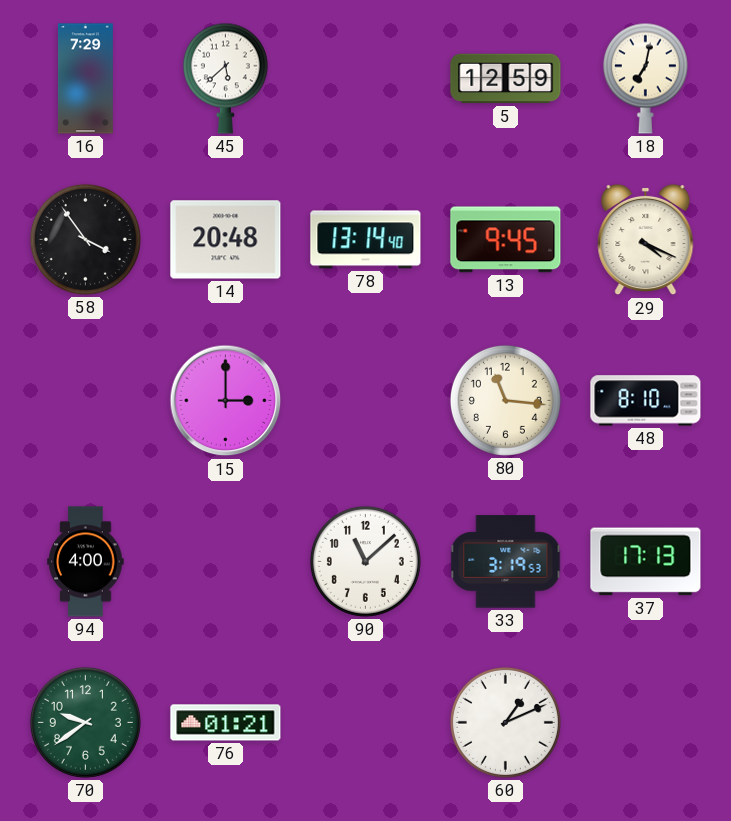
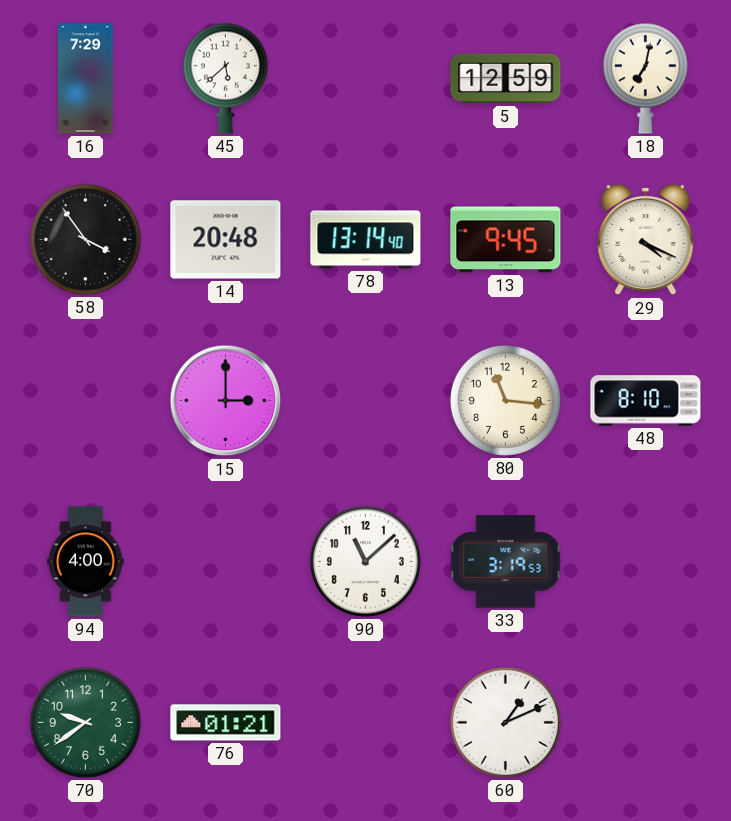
37: 17:13 -> none
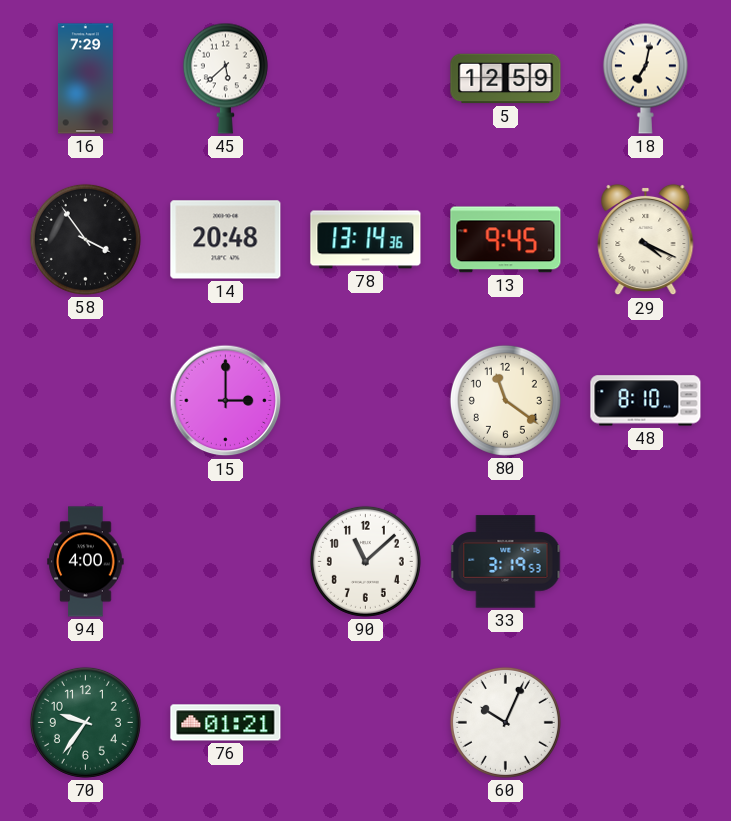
78: 13:14:40 -> 13:14:36
80: 11:16 -> 11:21
70: 9:39 -> 9:36
60: 1:11 -> 10:04
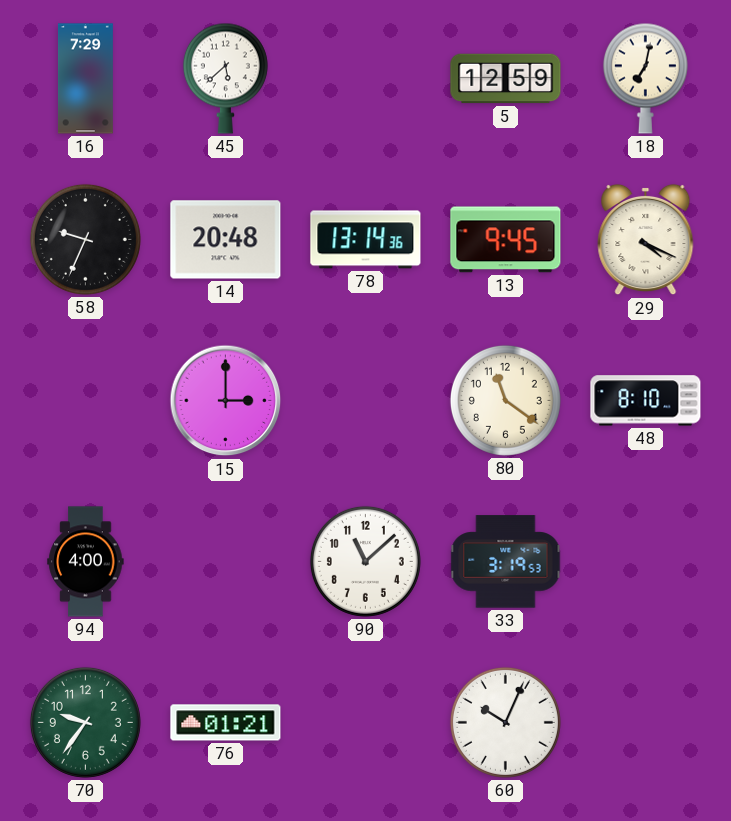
58: 3:54 -> 9:34
